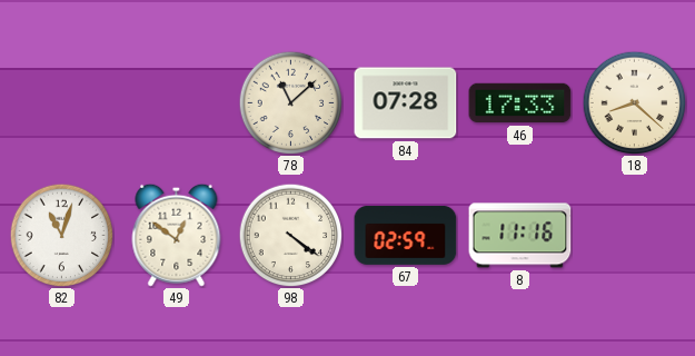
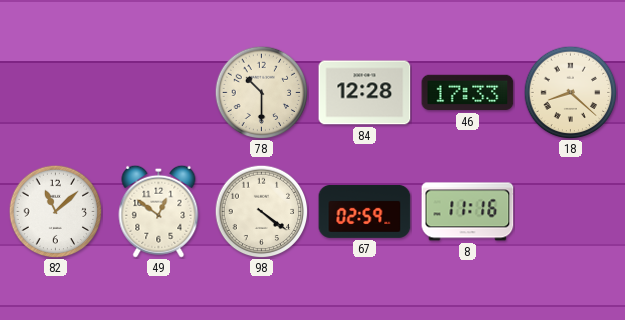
78: 11:08 -> 10:30
84: 07:28 -> 12:28
82: 11:03 -> 11:08
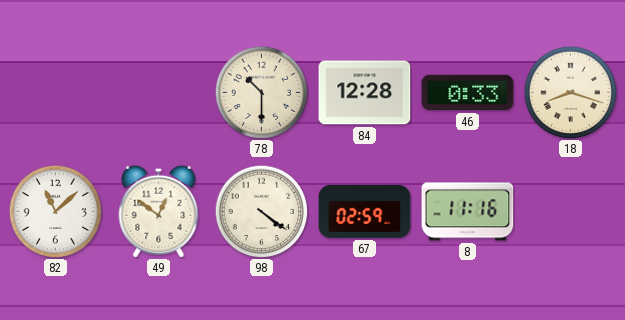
46: 17:33 -> 0:33
18: 8:22 -> 8:18
